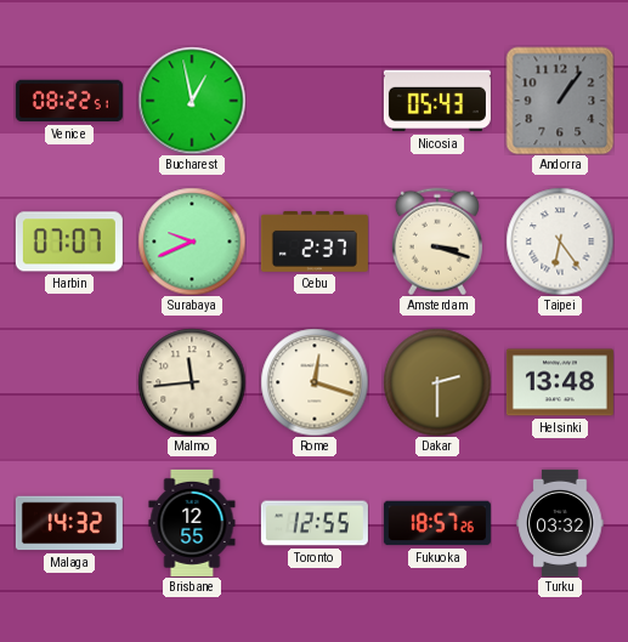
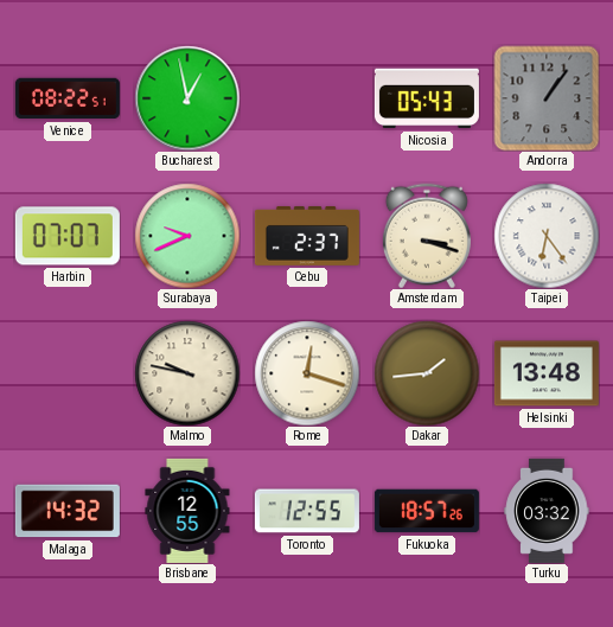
Malmo: 11:44 -> 9:47
Dakar: 2:30 -> 1:44
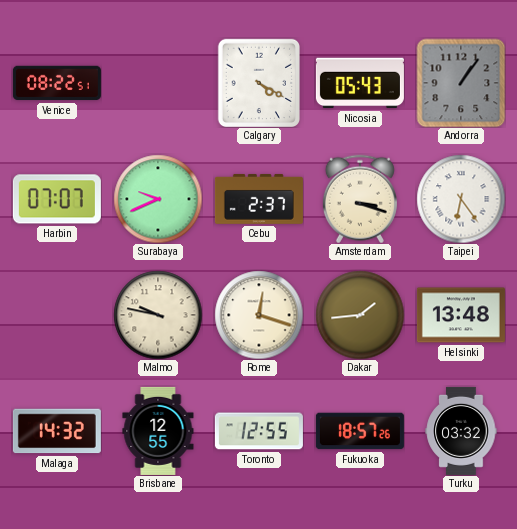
Bucharest: 12:58 -> none
Calgary: none -> 4:20
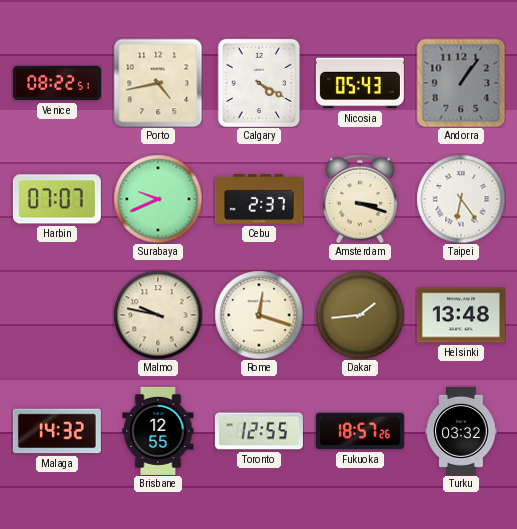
Porto: none -> 4:43
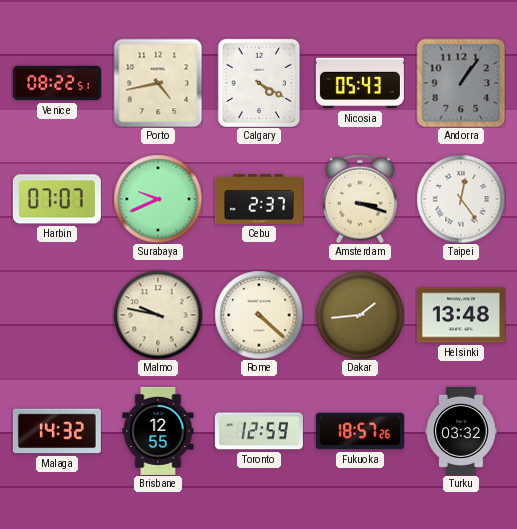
Taipei: 6:24 -> 12:24
Rome: 12:18 -> 4:22
Toronto: 12:55 -> 12:59
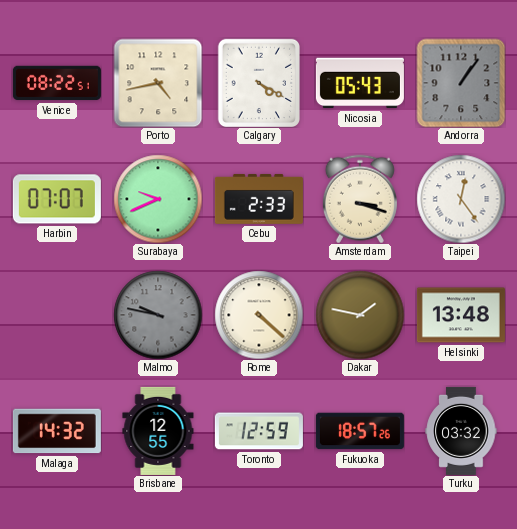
Cebu: 2:37 -> 2:33
Malmo dial: cream -> grey
Dakar: 1:44 -> 1:47
